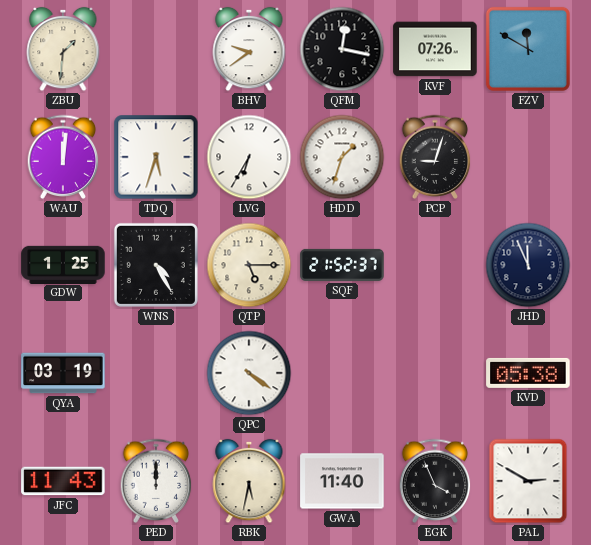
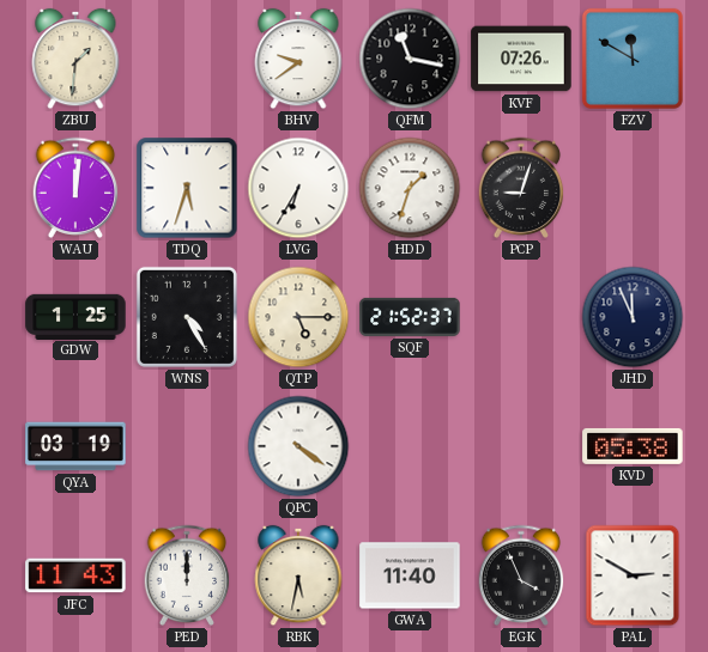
QFM: 12:17 -> 11:17
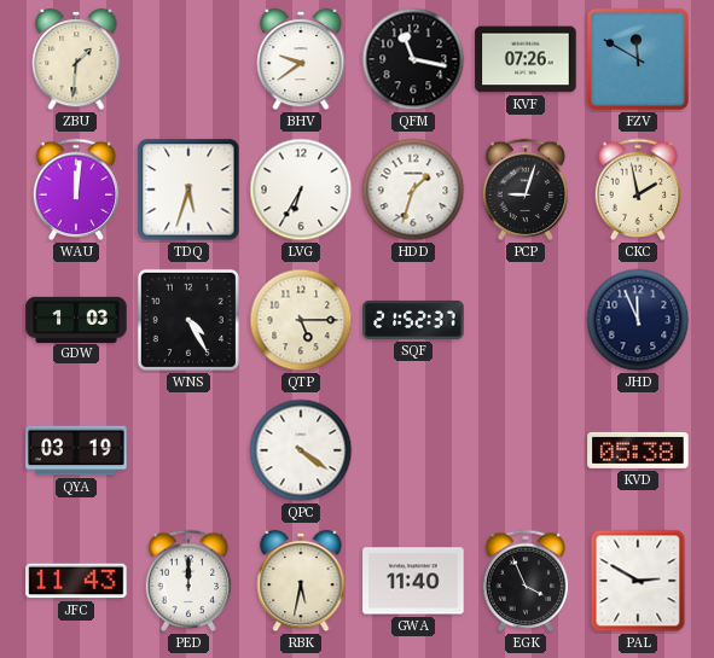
CKC: none -> 1:58
GDW: 1:25 -> 1:03
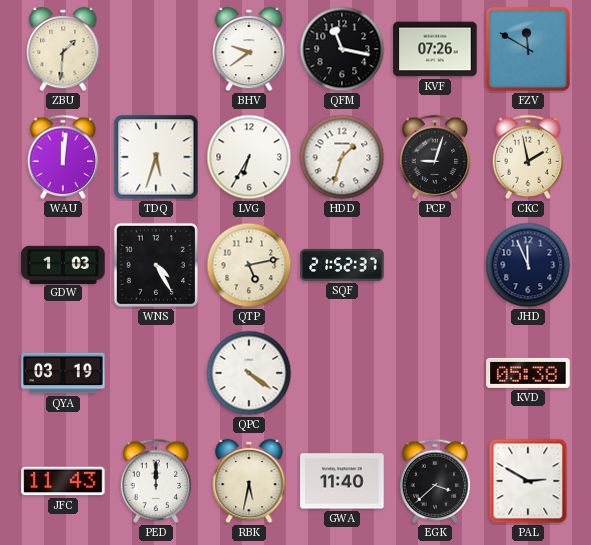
QTP: 5:15 -> 5:13
EGK: 3:56 -> 3:38
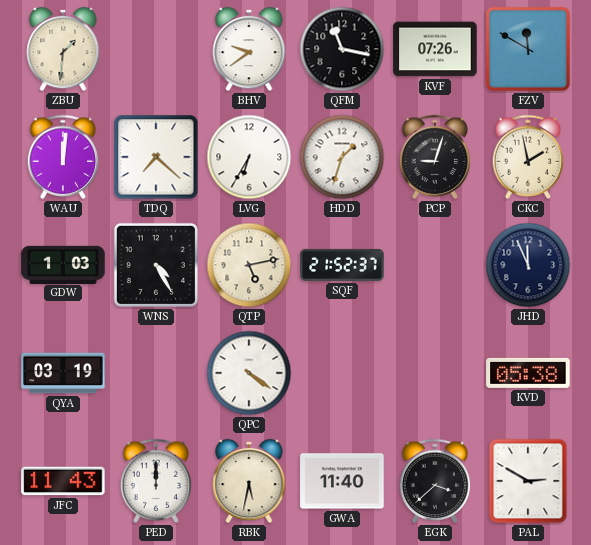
TDQ: 5:33 -> 7:22
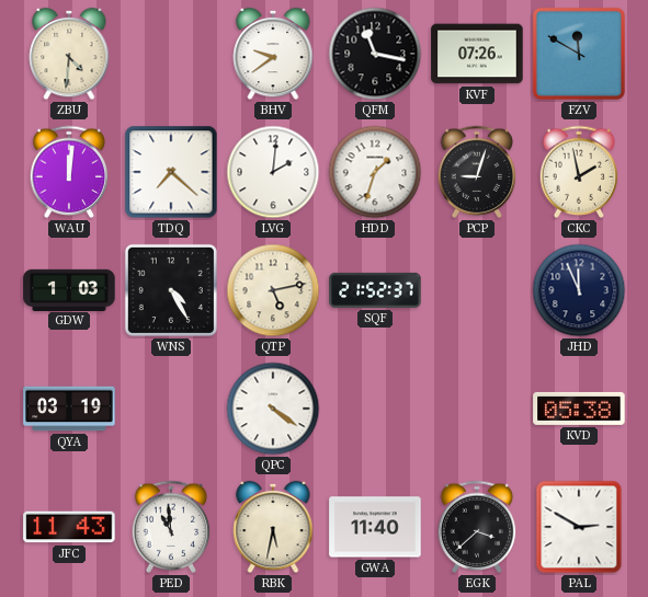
ZBU: 1:31 -> 4:31
LVG: 6:35 -> 2:01
PED: 12:00 -> 10:59
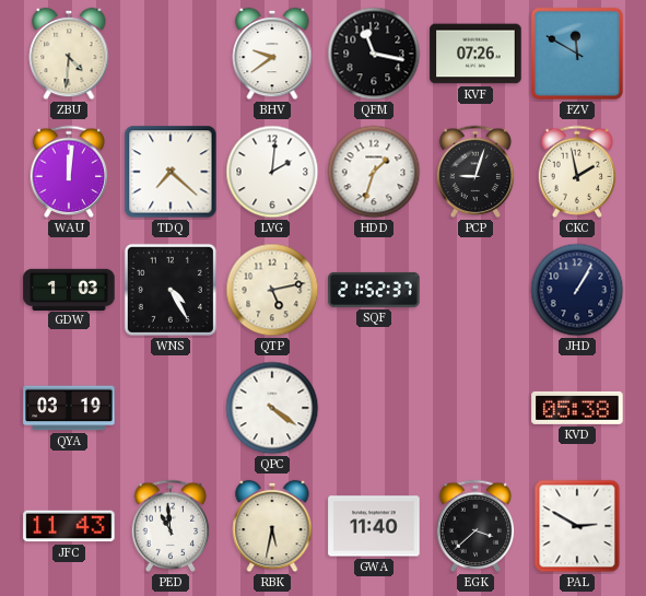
JHD: 11:56 -> 1:05
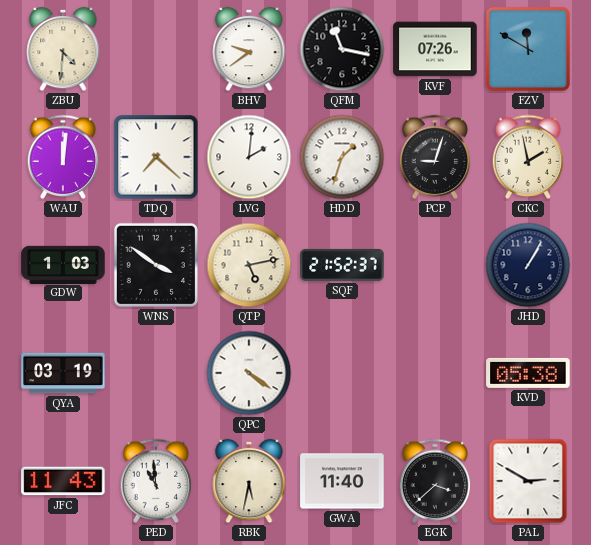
WNS: 4:25 -> 3:51
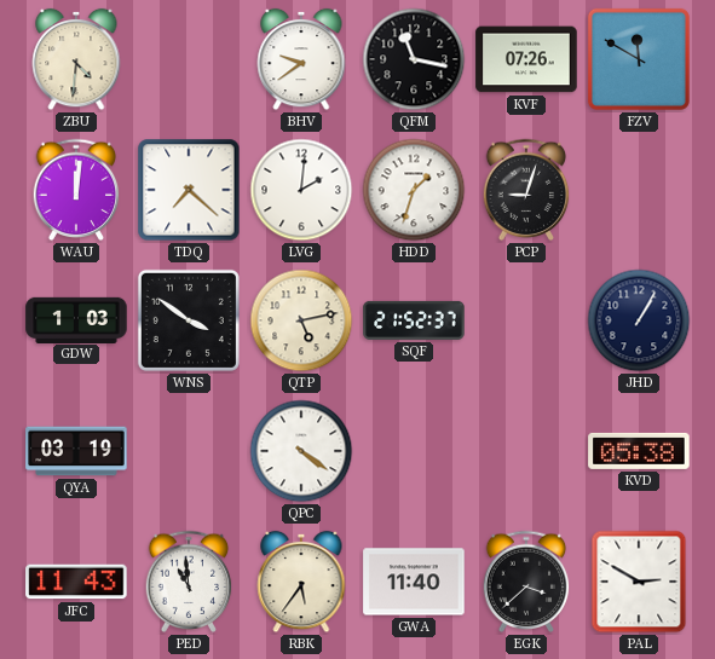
CKC: 1:58 -> none
RBK: 5:32 -> 5:36
